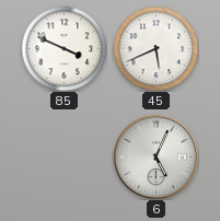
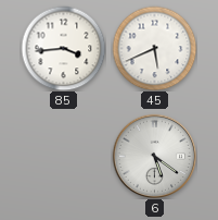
85: 3:49 -> 3:44
6: 5:04 -> 5:21
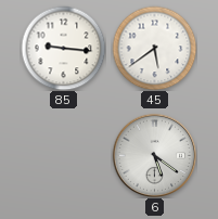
85: 3:44 -> 9:16
45: 5:41 -> 5:39
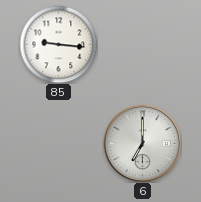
45: 5:39 -> none
6: 5:21 -> 7:00
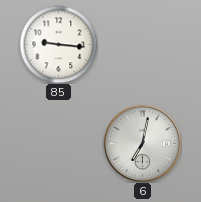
6: 7:00 -> 7:02
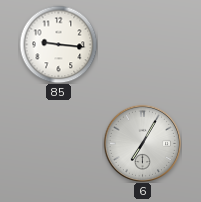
6: 7:02 -> 7:05
